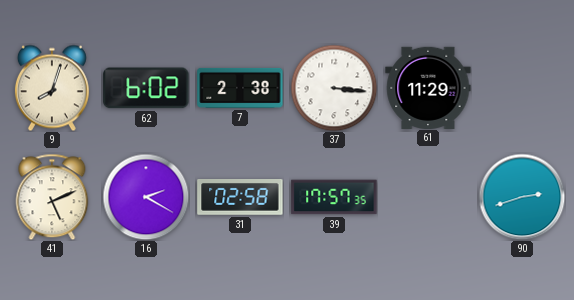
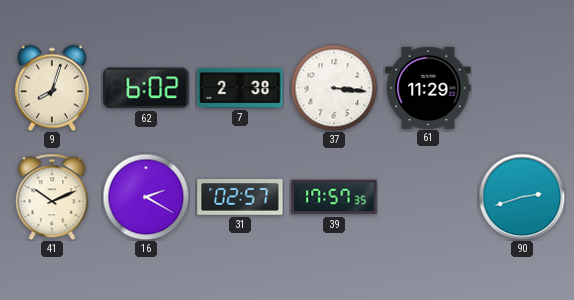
41: 5:11 -> 10:11
31: 02:58 -> 02:57
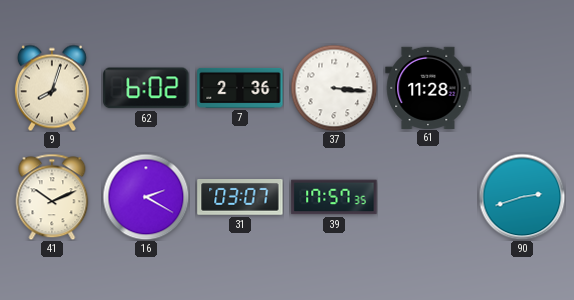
7: 2:38 -> 2:36
61: 11:29 -> 11:28
31: 02:57 -> 03:07
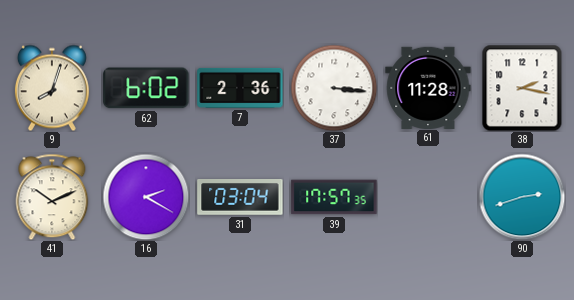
38: none -> 2:17
31: 03:07 -> 03:04
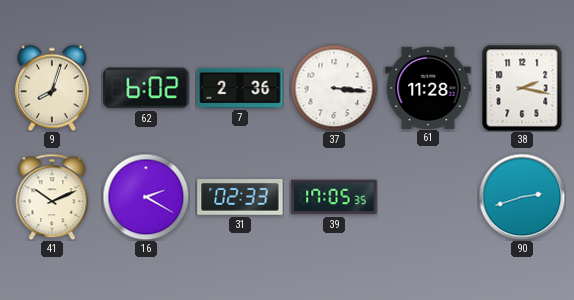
31: 03:04 -> 02:33
39: 17:57 -> 17:05
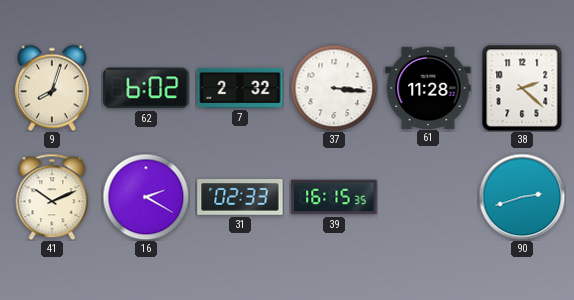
7: 2:36 -> 2:32
38: 2:17 -> 2:22
39: 17:05 -> 16:15
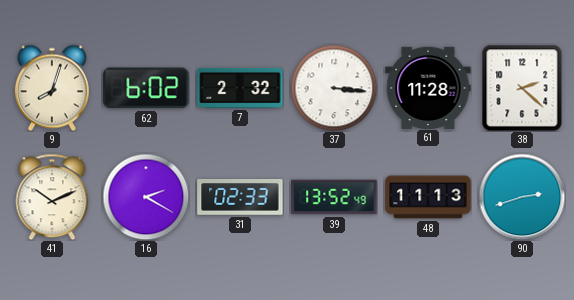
39: 16:15 -> 13:52
48: none -> 11:13
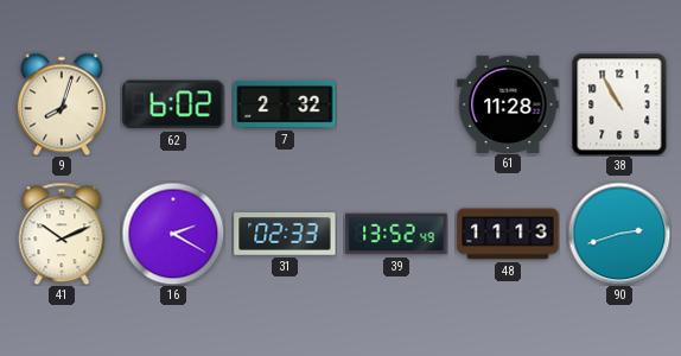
37: 3:16 -> none
38: 2:22 -> 10:55
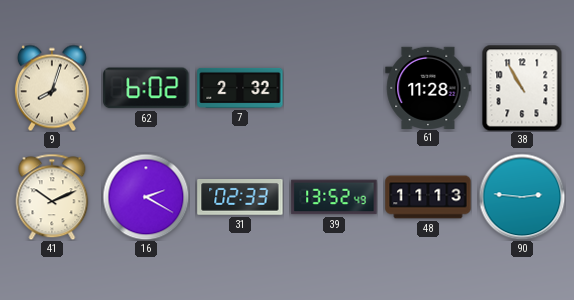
90: 2:42 -> 2:46
